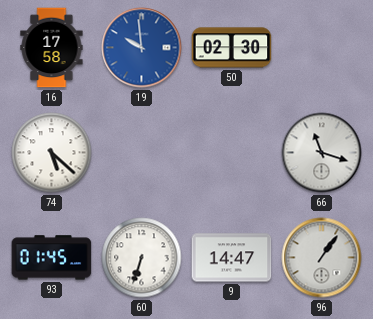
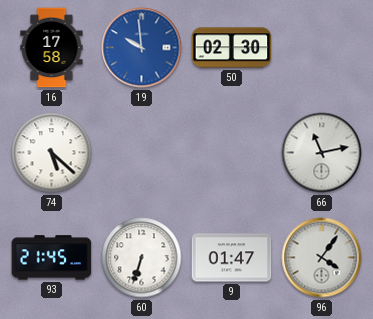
66: 11:18 -> 11:13
93: 01:45 -> 21:45
9: 14:47 -> 01:47
96: 1:06 -> 4:06
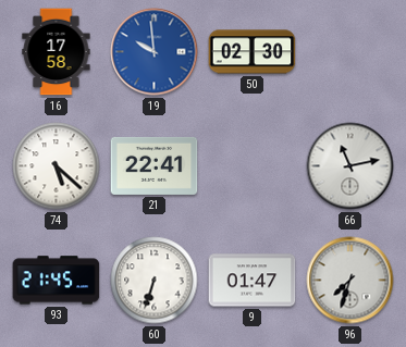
21: none -> 22:41
96: 4:06 -> 7:33
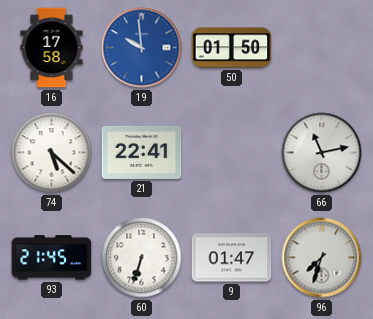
50: 02:30 -> 01:50
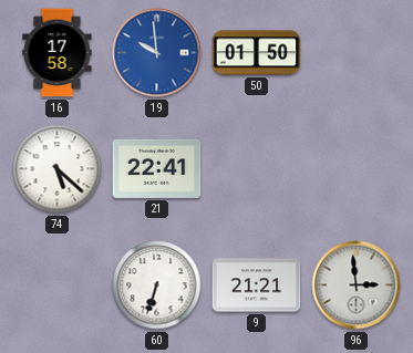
66: 11:13 -> none
93: 21:45 -> none
9: 01:47 -> 21:21
96: 7:33 -> 2:59
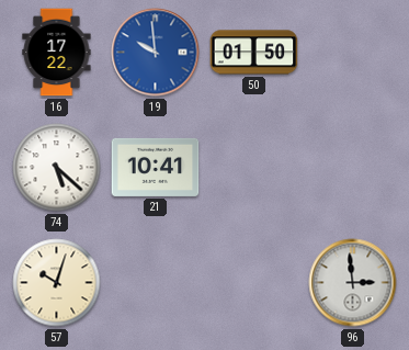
16: 17:58 -> 17:22
21: 22:41 -> 10:41
57: none -> 10:03
60: 6:33 -> none
9: 21:21 -> none
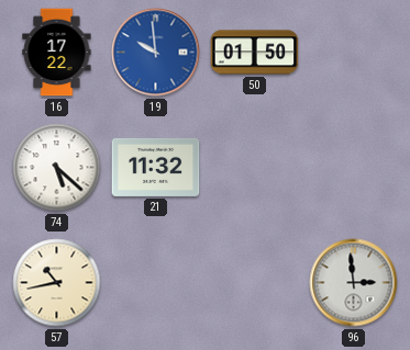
21: 10:41 -> 11:32
57: 10:03 -> 10:43
